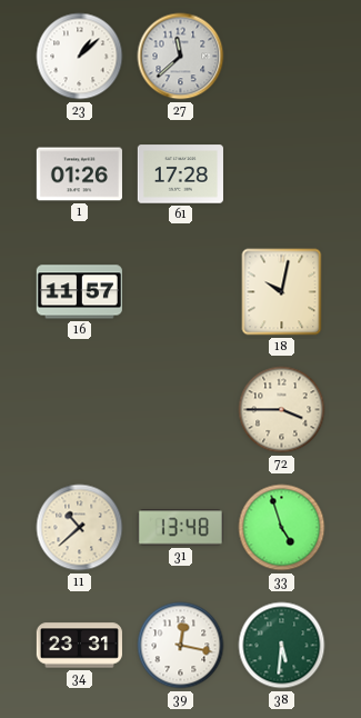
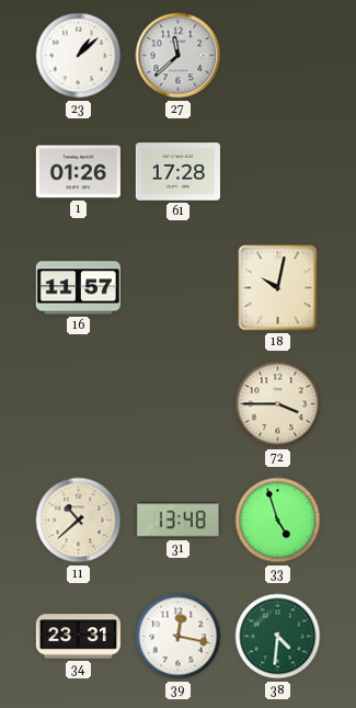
38: 5:31 -> 4:31
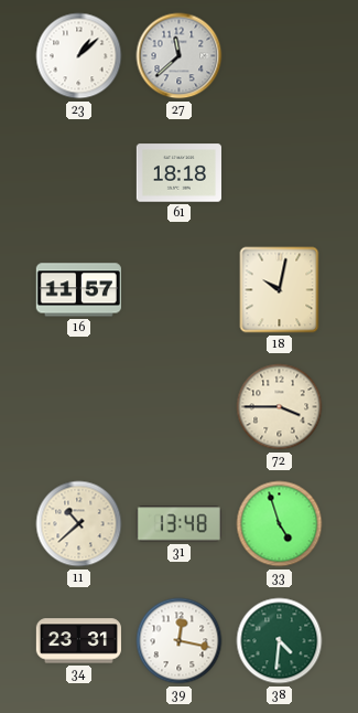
1: 01:26 -> none
61: 17:28 -> 18:18
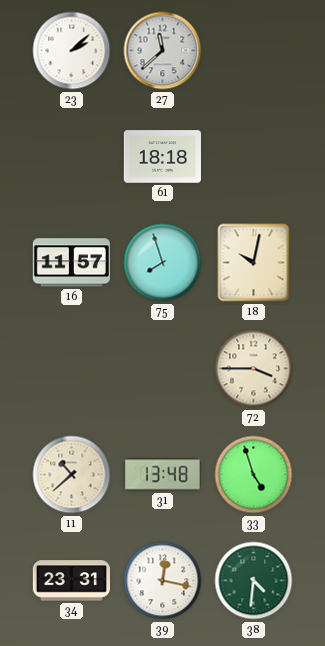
23: 1:08 -> 2:08
75: none -> 7:57
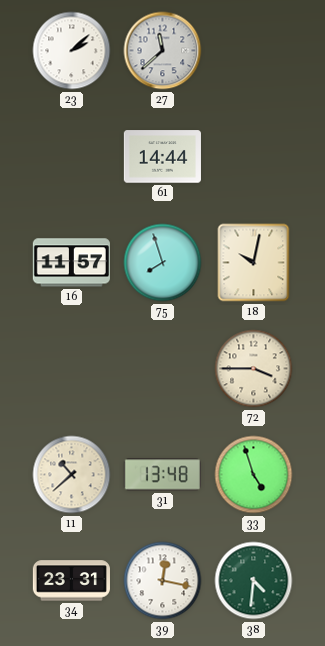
61: 18:18 -> 14:44
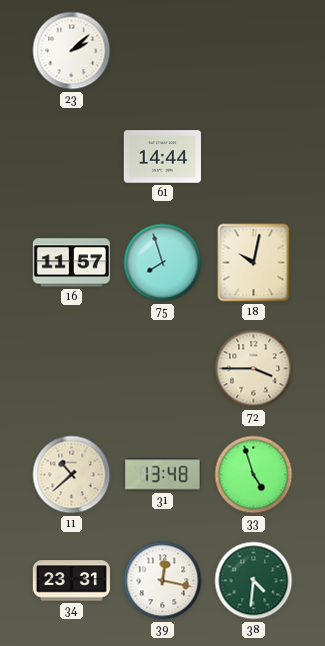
27: 11:38 -> none
